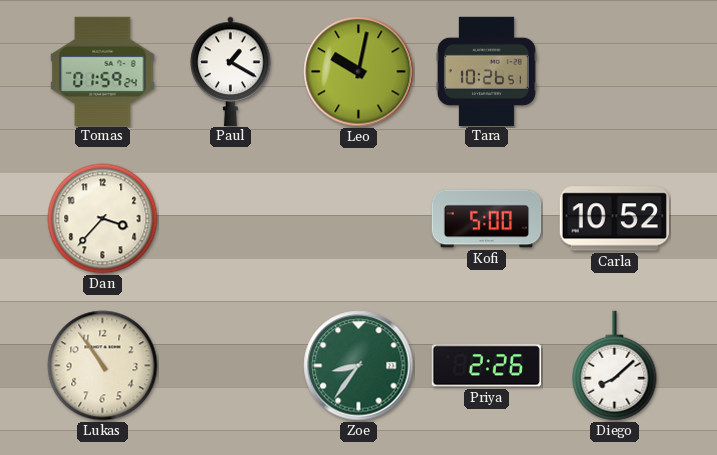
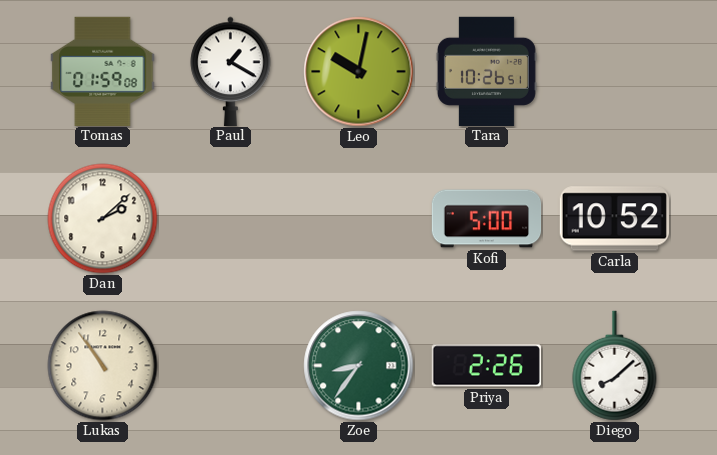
Tomas: 01:59:24 -> 01:59:08
Dan: 3:37 -> 2:08
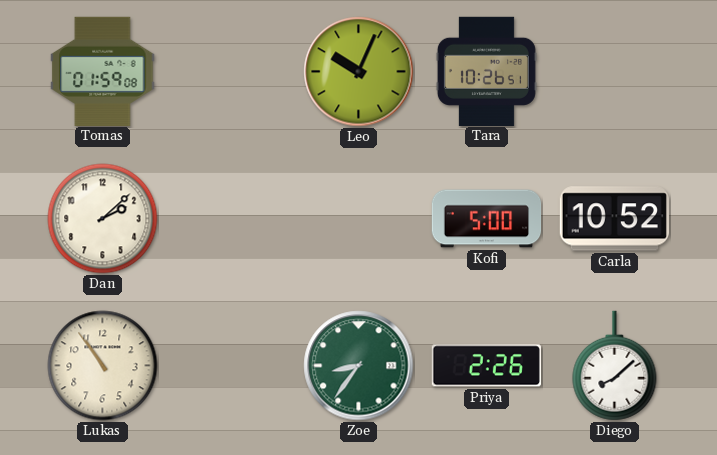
Paul: 1:20 -> none
Leo: 10:02 -> 10:04
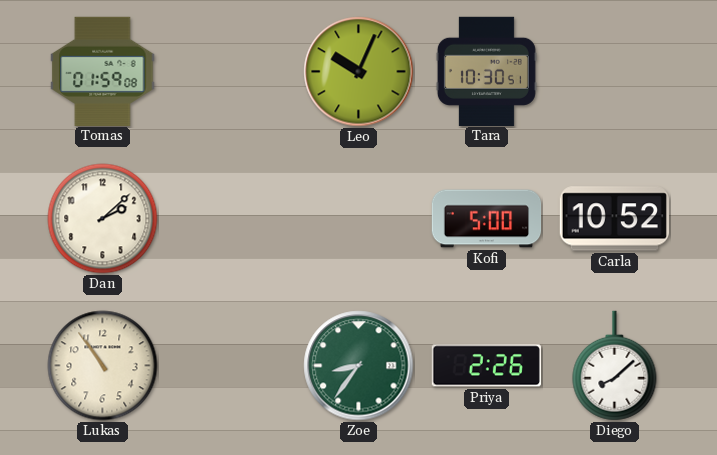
Tara: 10:26 -> 10:30
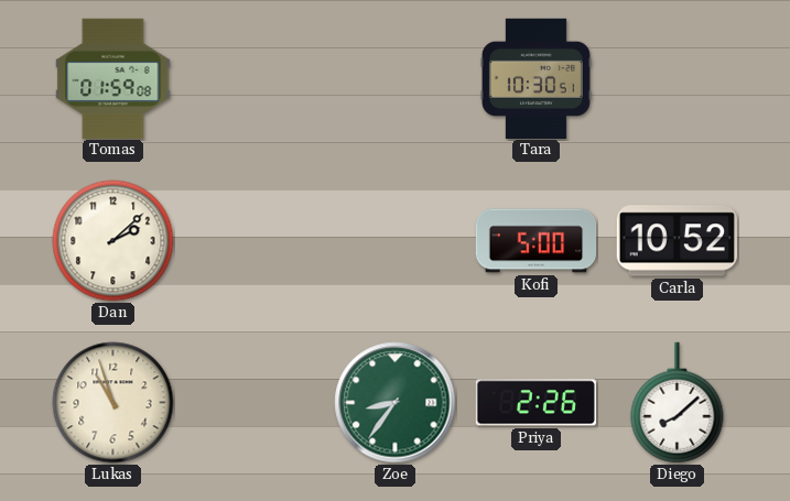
Leo: 10:04 -> none
Lukas: 10:54 -> 10:57
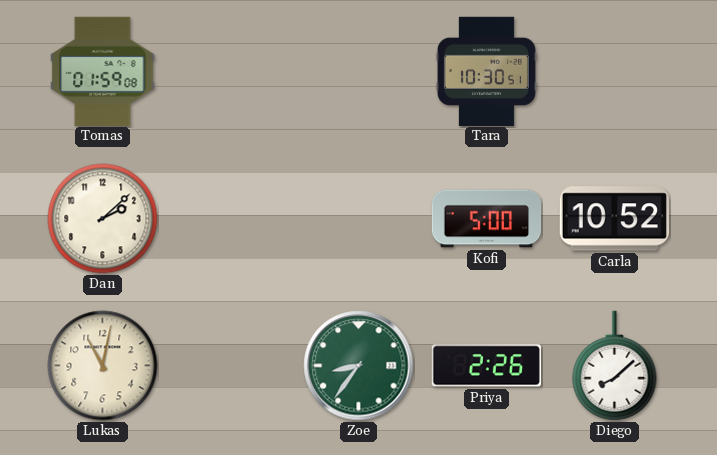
Lukas: 10:57 -> 11:02
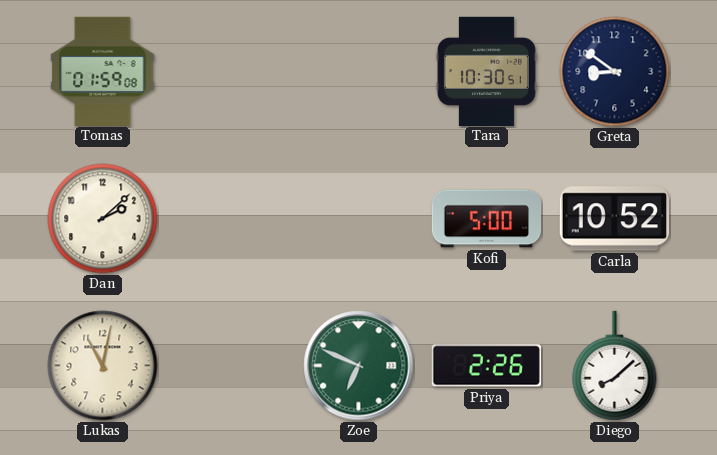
Greta: none -> 8:51
Zoe: 8:36 -> 6:49
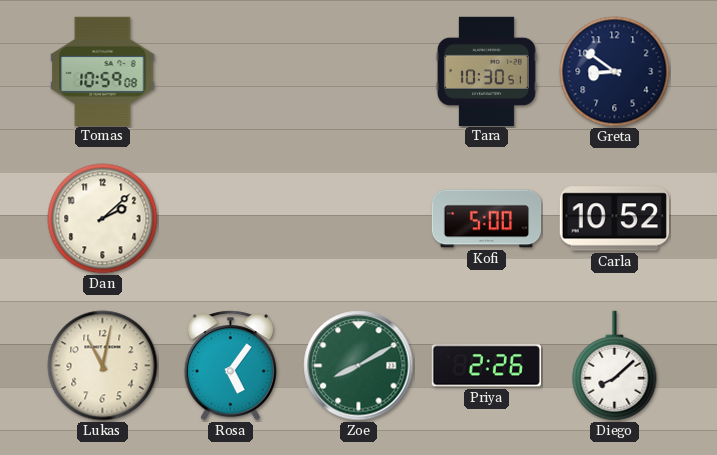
Tomas: 01:59 -> 10:59
Rosa: none -> 5:06
Zoe: 6:49 -> 8:10
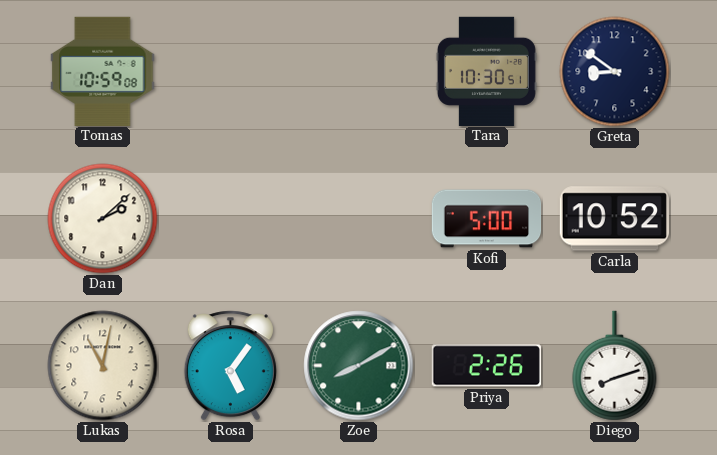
Diego: 8:08 -> 8:12
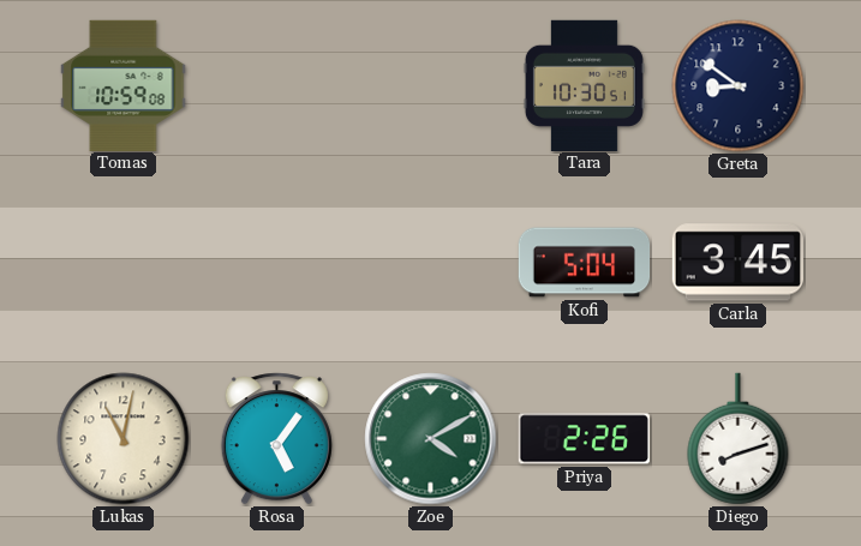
Dan: 2:08 -> none
Kofi: 5:00 -> 5:04
Carla: 10:52 -> 3:45
Zoe: 8:10 -> 4:10
